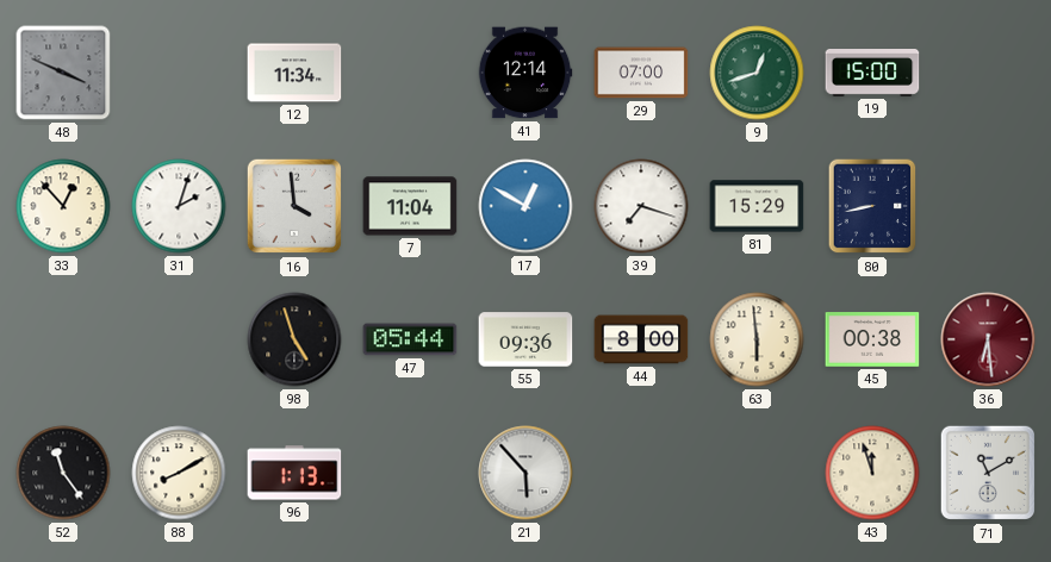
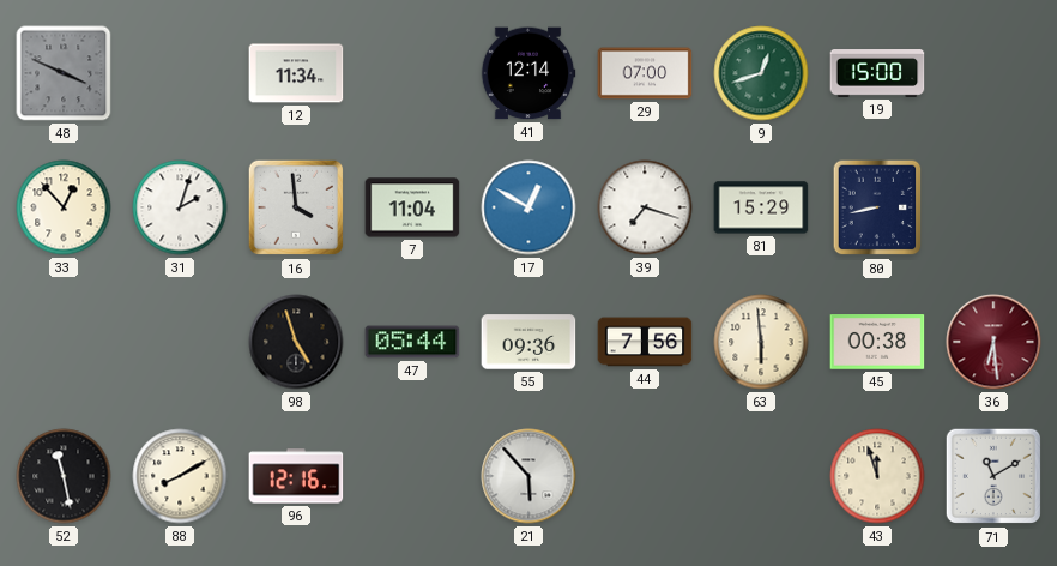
44: 8:00 -> 7:56
52: 11:24 -> 11:28
96: 1:13 -> 12:16
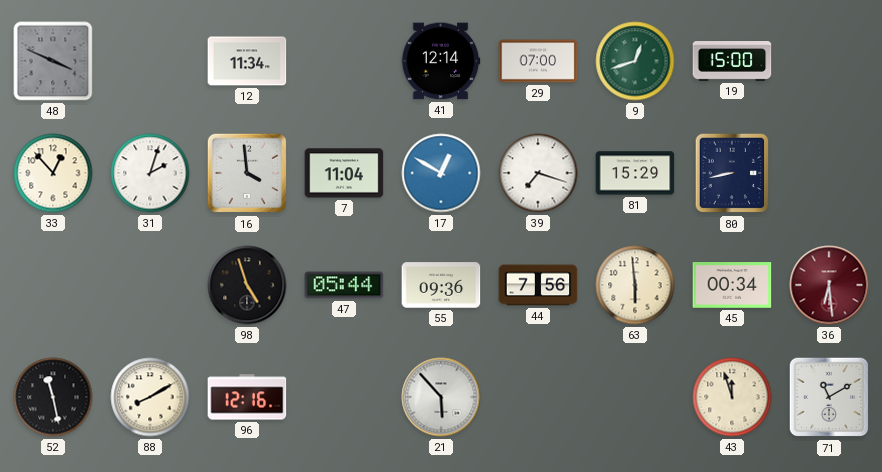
45: 00:38 -> 00:34
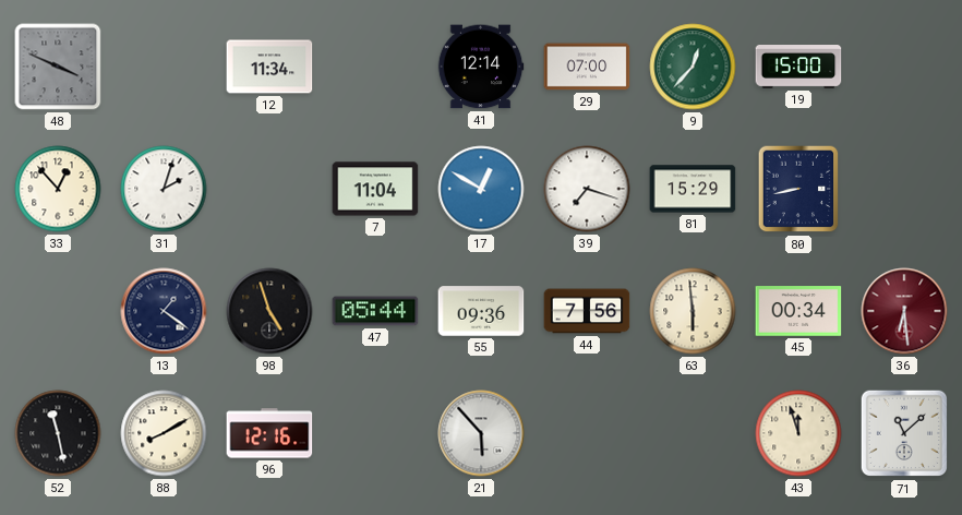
9: 12:42 -> 12:37
16: 3:59 -> none
13: none -> 1:21
71: 11:10 -> 11:08
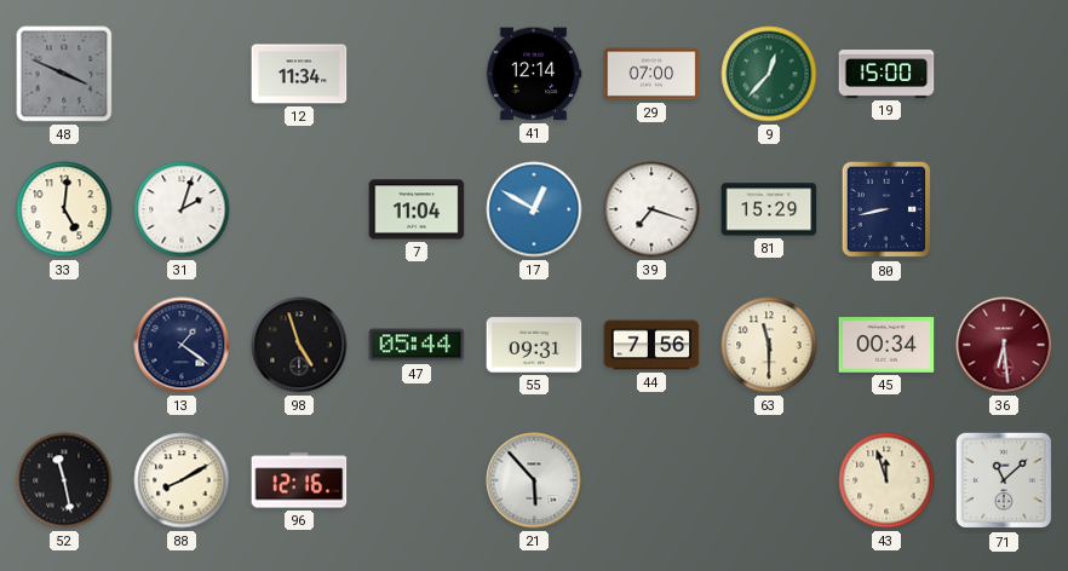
33: 12:53 -> 5:01
55: 09:36 -> 09:31
63: 5:59 -> 11:30
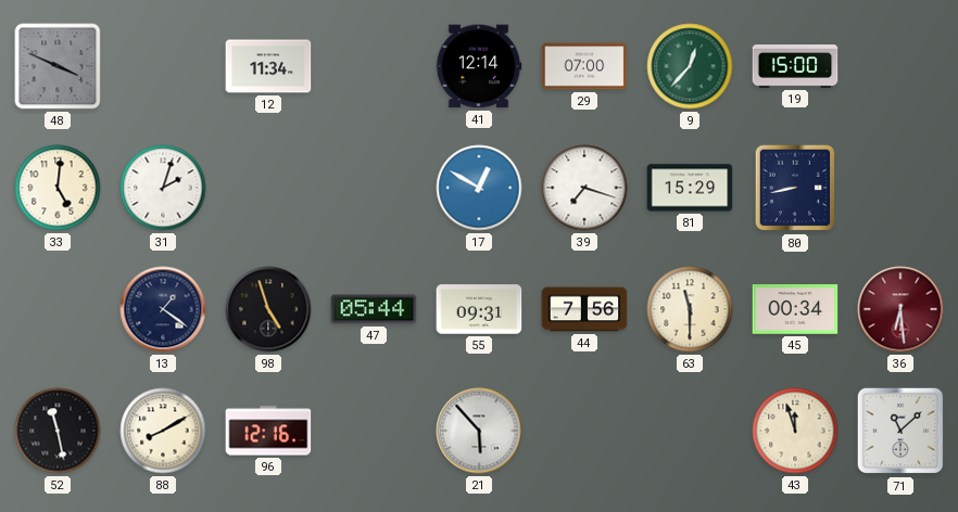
7: 11:04 -> none
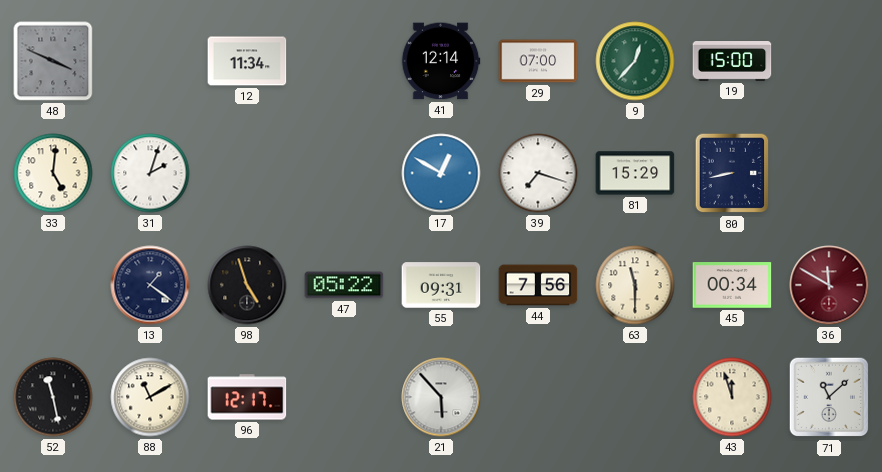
47: 05:44 -> 05:22
36: 6:29 -> 11:50
88: 8:10 -> 11:10
96: 12:16 -> 12:17
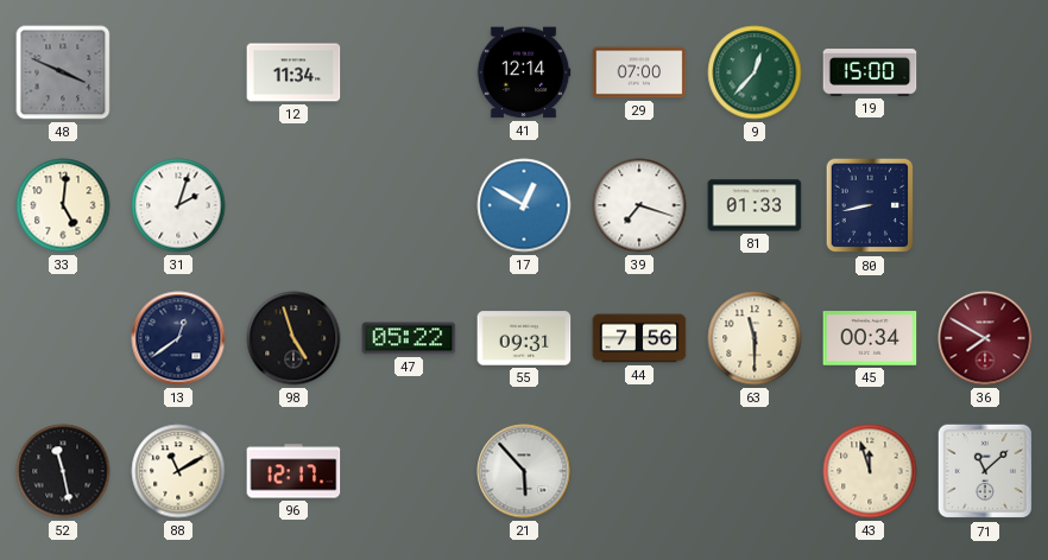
81: 15:29 -> 01:33
13: 1:21 -> 12:39
36: 11:50 -> 7:50
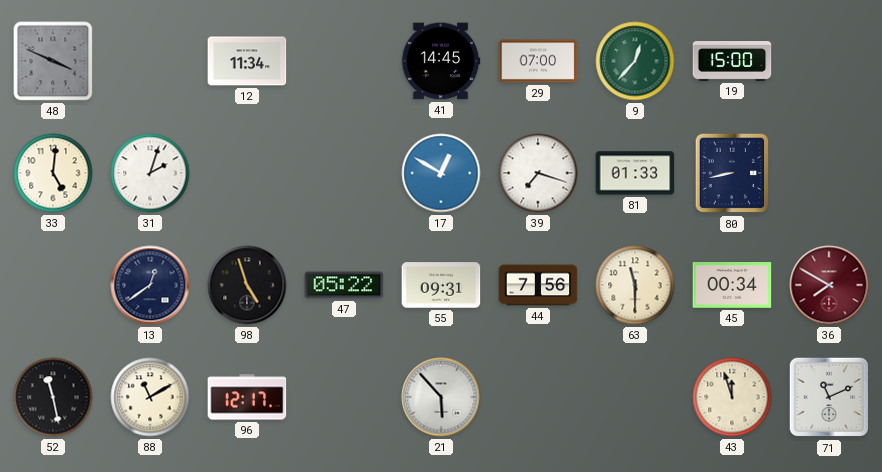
41: 12:14 -> 14:45
71: 11:08 -> 11:11
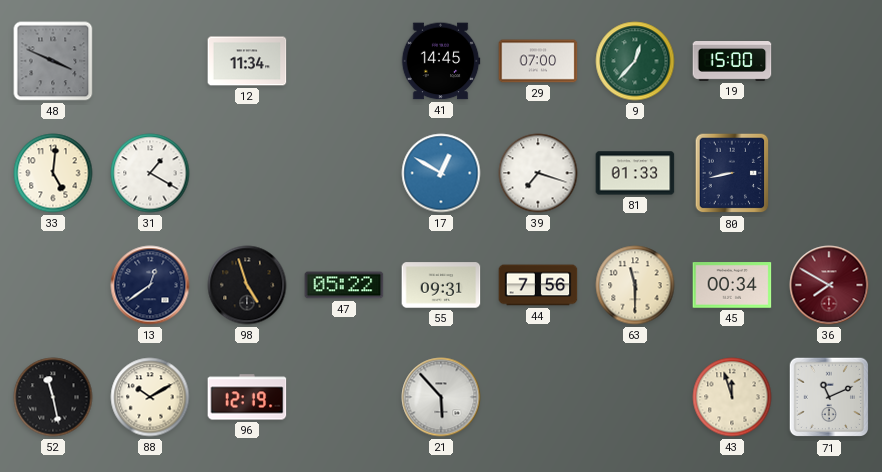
31: 2:03 -> 1:20
88: 11:10 -> 10:10
96: 12:17 -> 12:19
